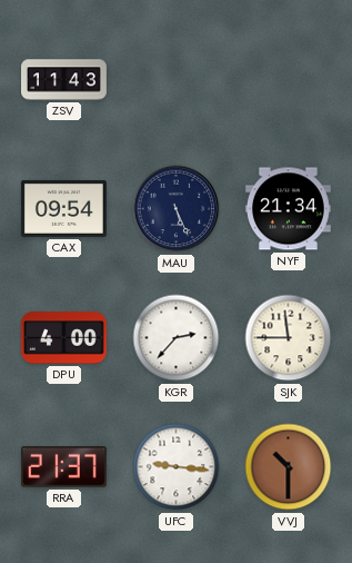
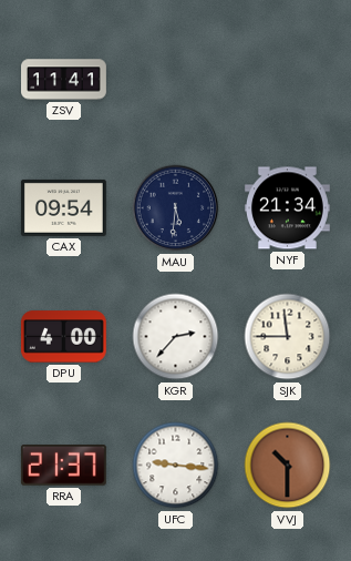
ZSV: 11:43 -> 11:41
MAU: 5:26 -> 5:31
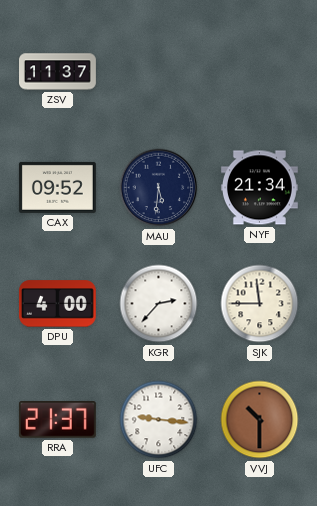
ZSV: 11:41 -> 11:37
CAX: 09:54 -> 09:52
